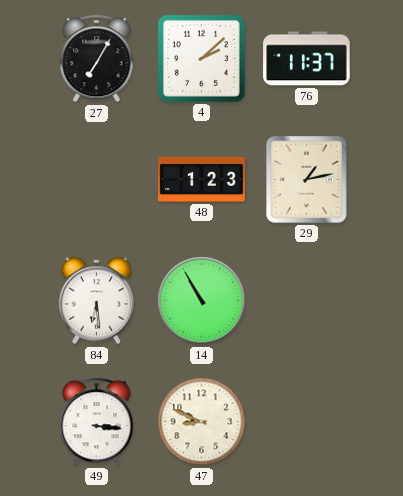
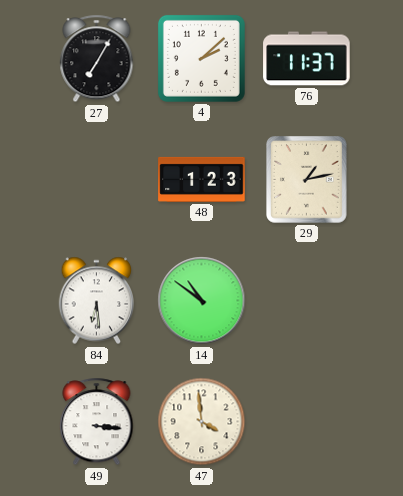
14: 10:55 -> 10:51
47: 8:49 -> 3:59
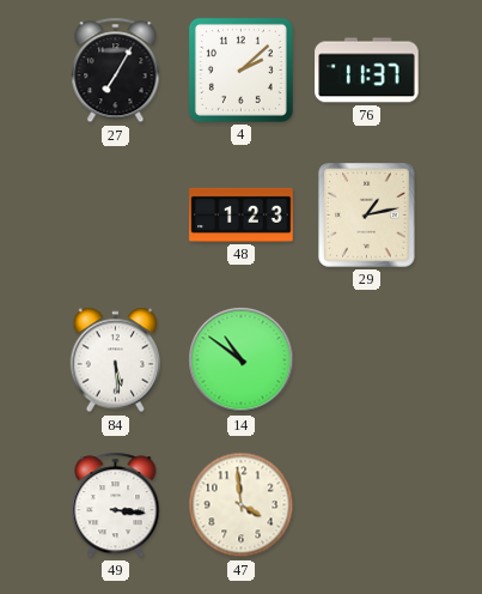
84: 6:29 -> 5:29
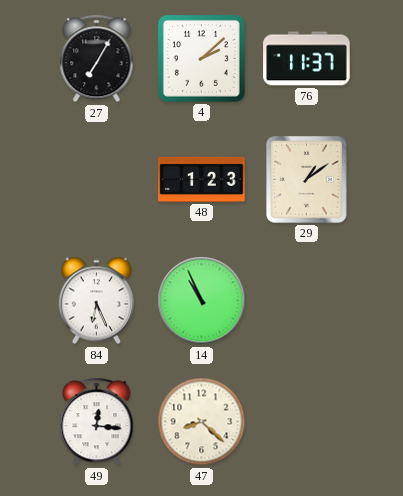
29: 1:13 -> 1:09
84: 5:29 -> 6:26
14: 10:51 -> 10:56
49: 3:16 -> 12:16
47: 3:59 -> 8:22
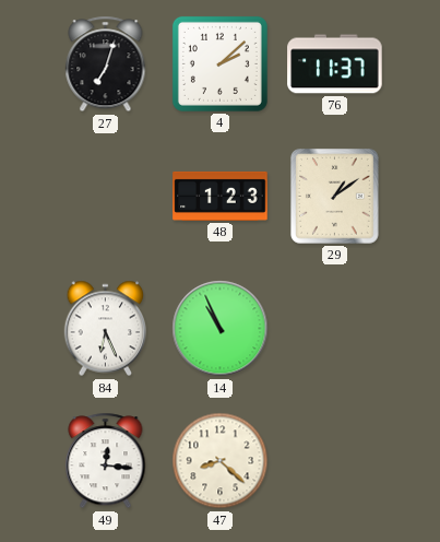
27: 7:05 -> 7:03
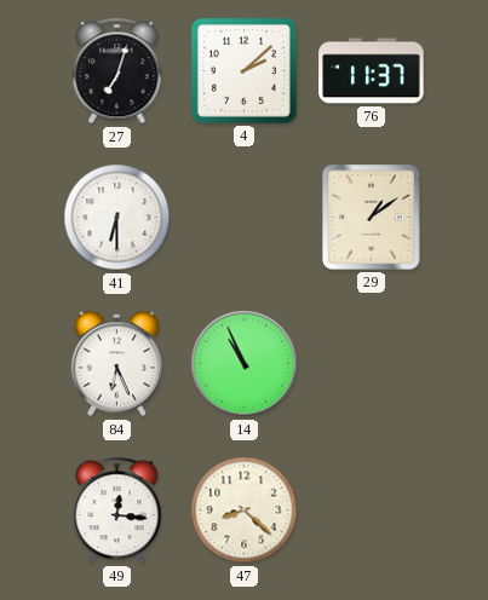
41: none -> 6:30
48: 1:23 -> none
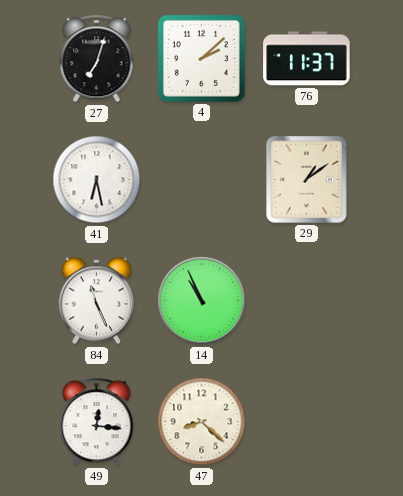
41: 6:30 -> 6:28
84: 6:26 -> 11:26
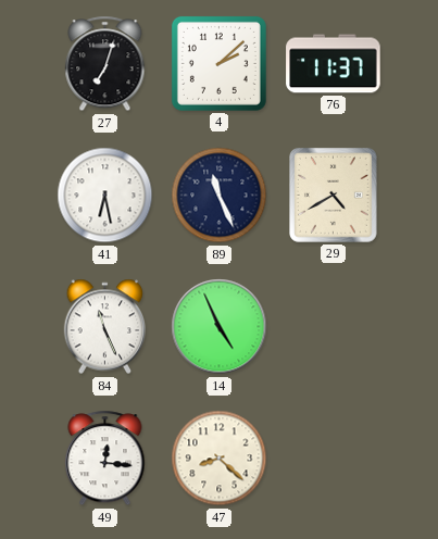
89: none -> 11:26
29: 1:09 -> 4:40
14: 10:56 -> 4:56
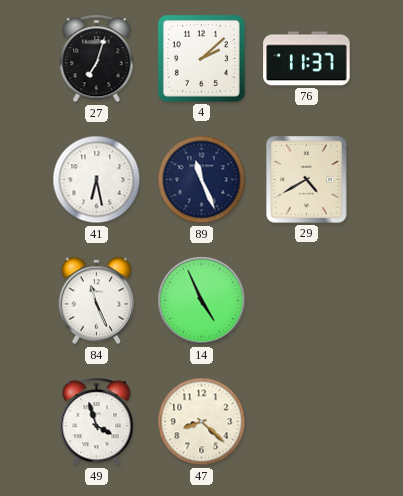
49: 12:16 -> 3:57
